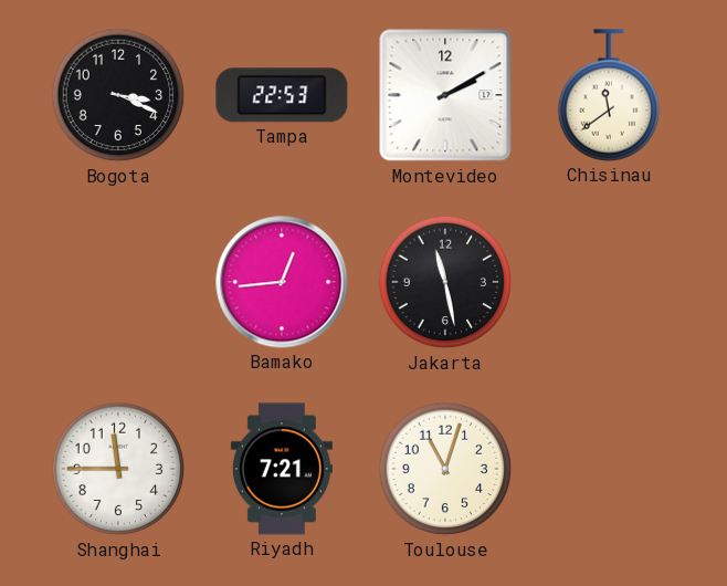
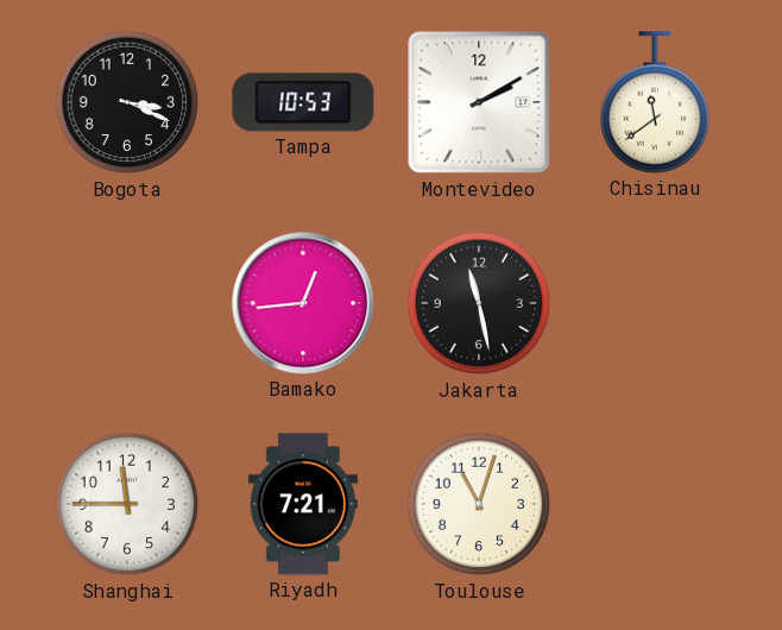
Tampa: 22:53 -> 10:53
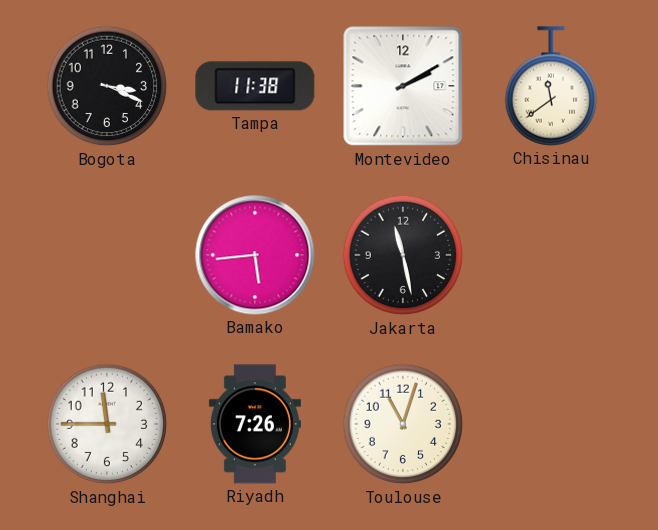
Tampa: 10:53 -> 11:38
Bamako: 12:44 -> 5:44
Riyadh: 7:21 -> 7:26
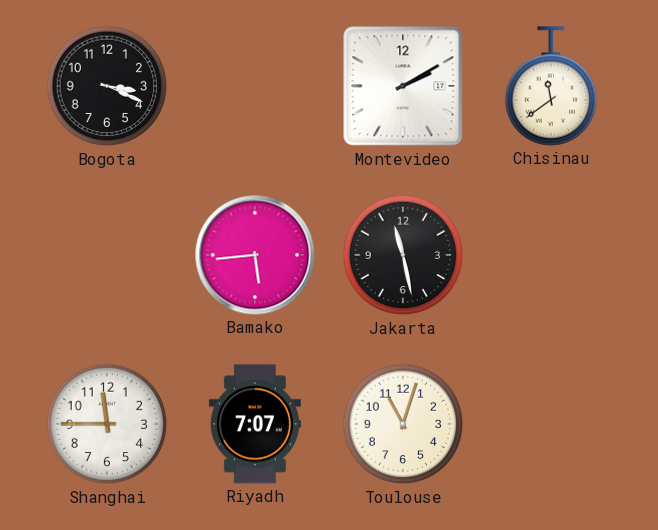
Tampa: 11:38 -> none
Riyadh: 7:26 -> 7:07
